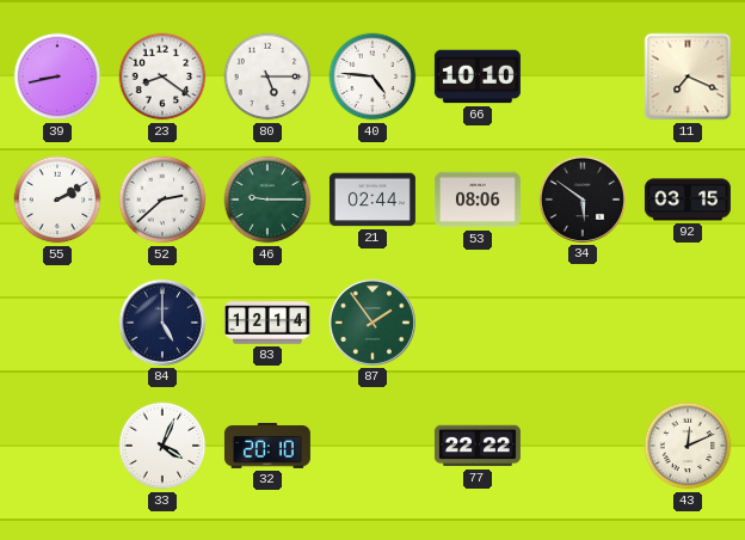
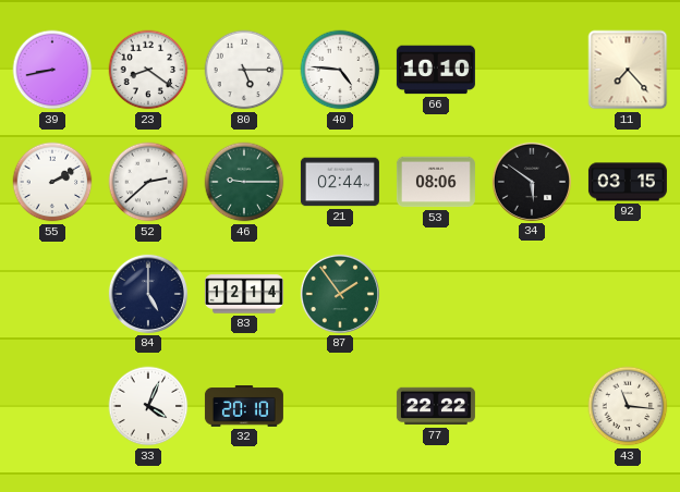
11: 7:19 -> 7:23
43: 12:11 -> 11:16
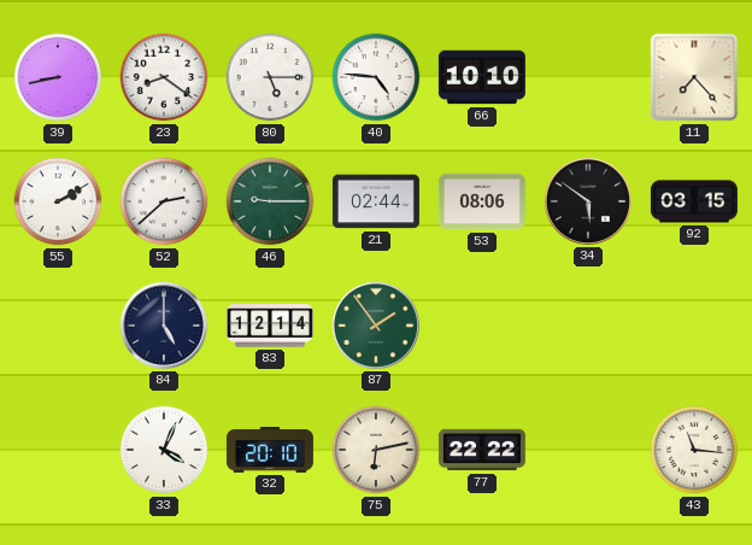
75: none -> 6:13
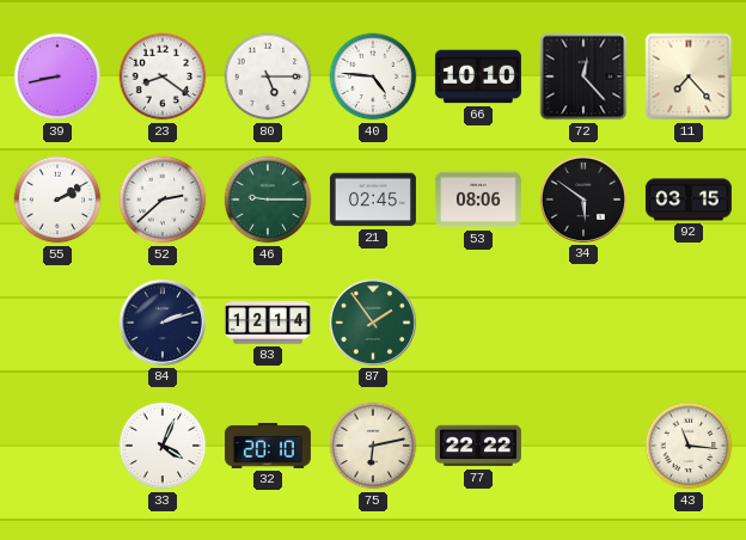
72: none -> 12:23
21: 02:44 -> 02:45
84: 5:00 -> 2:12
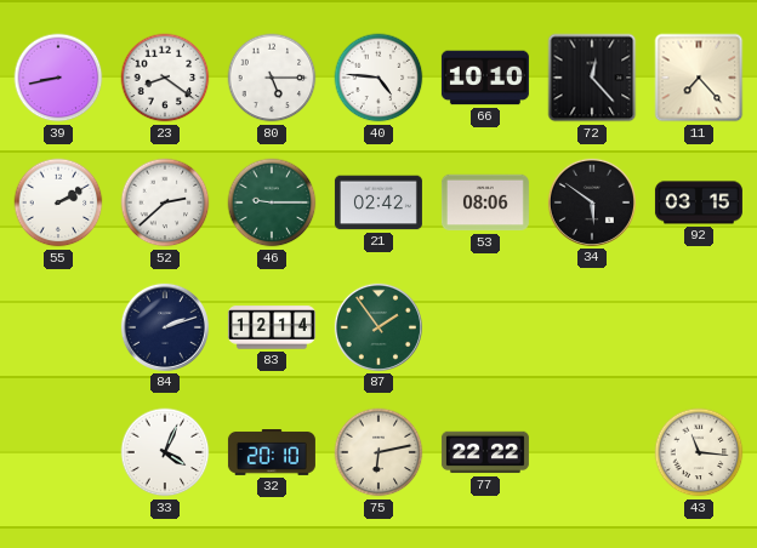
21: 02:45 -> 02:42
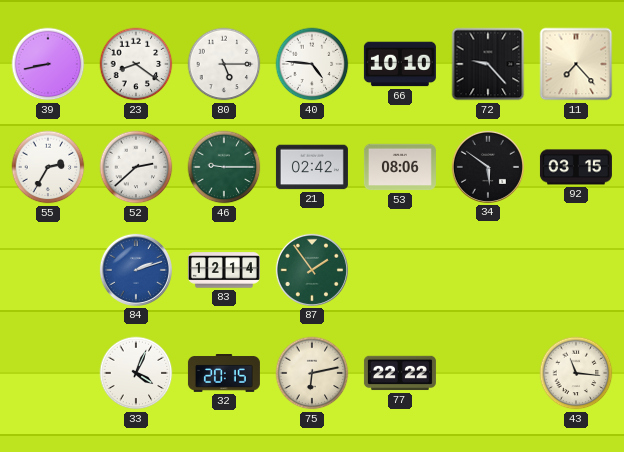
72: 12:23 -> 9:23
55: 2:10 -> 2:35
84 dial: navy -> blue
32: 20:10 -> 20:15
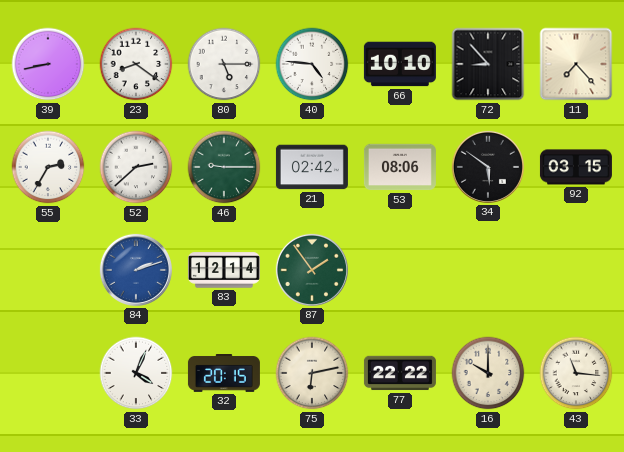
72: 9:23 -> 8:53
16: none -> 10:00
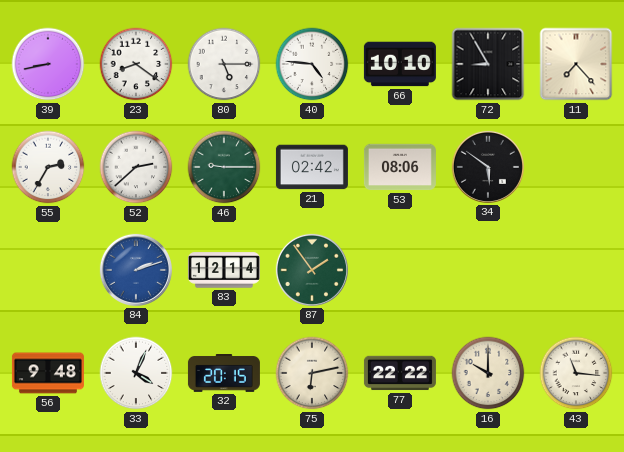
72: 8:53 -> 8:55
92: 03:15 -> none
56: none -> 9:48
